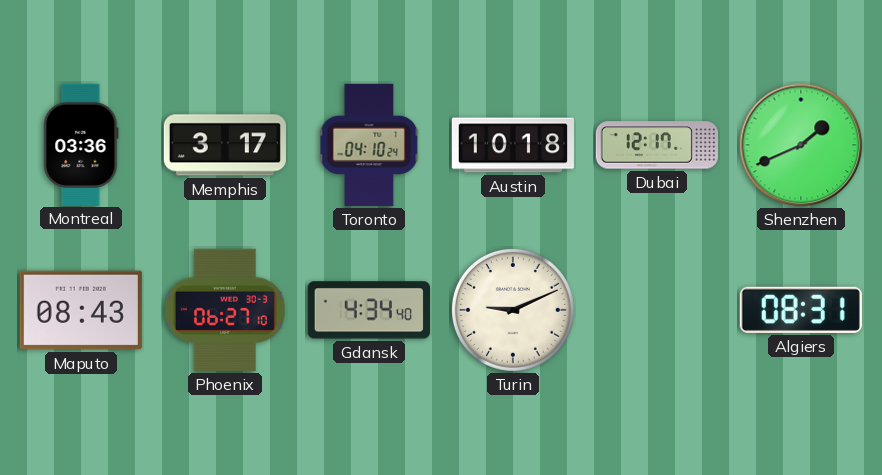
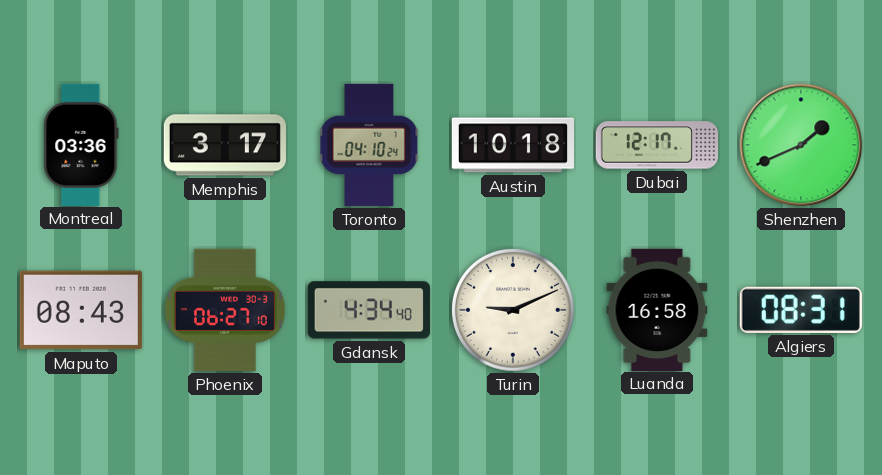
Luanda: none -> 16:58
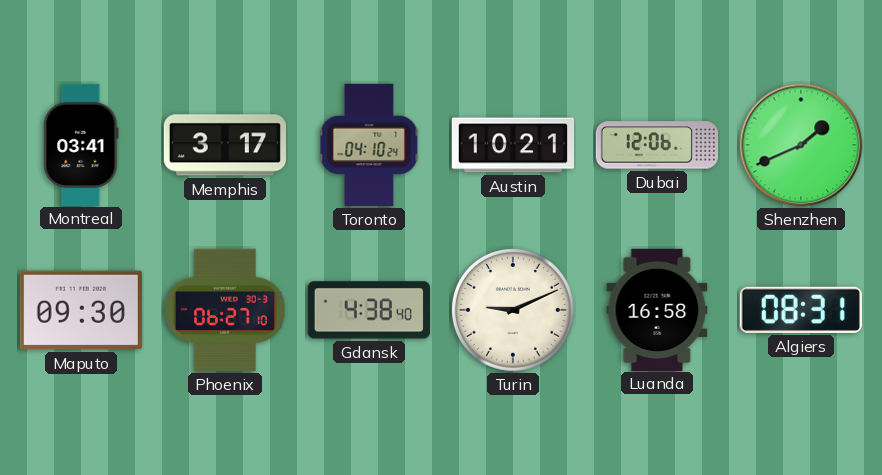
Montreal: 03:36 -> 03:41
Austin: 10:18 -> 10:21
Dubai: 12:17 -> 12:06
Maputo: 08:43 -> 09:30
Gdansk: 4:34 -> 4:38
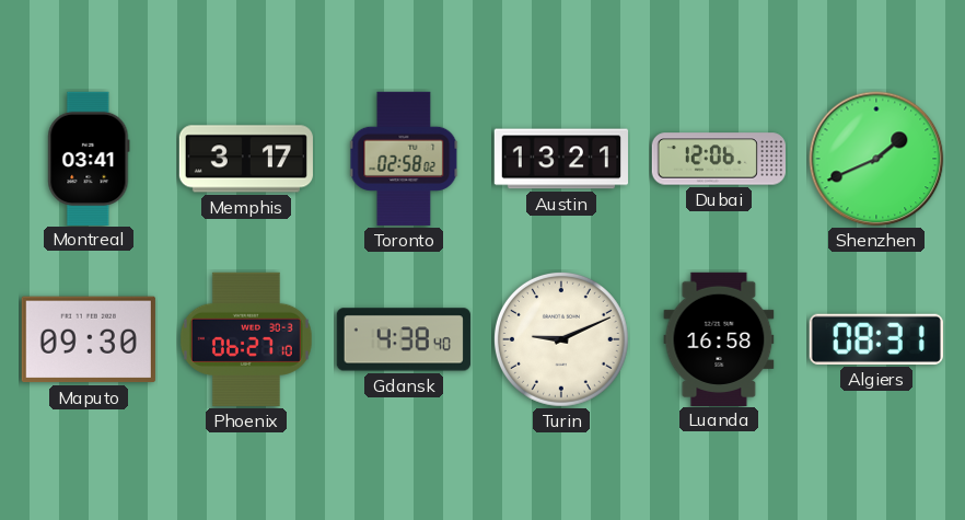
Toronto: 04:10 -> 02:58
Austin: 10:21 -> 13:21
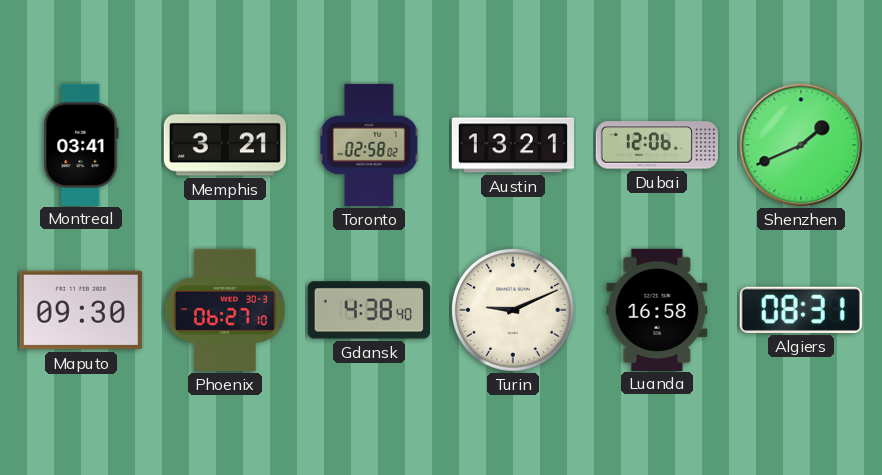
Memphis: 3:17 -> 3:21
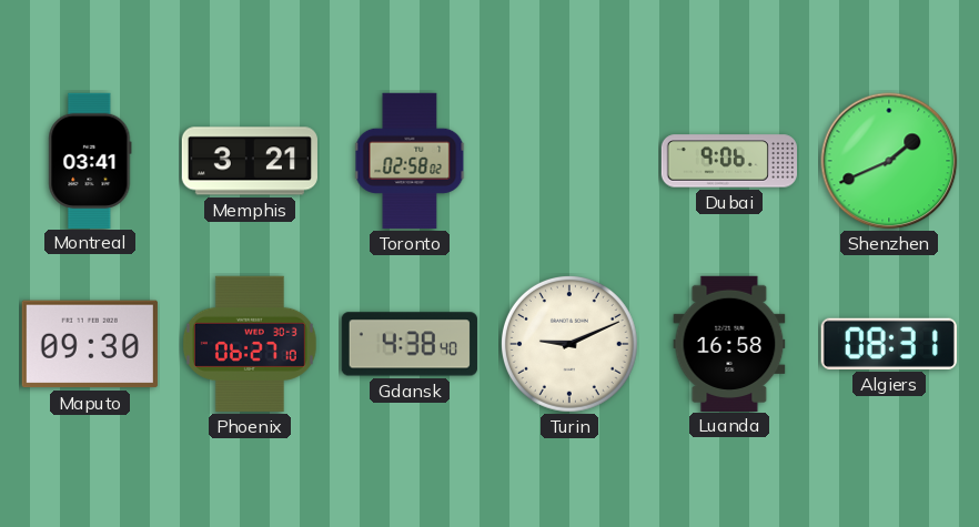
Austin: 13:21 -> none
Dubai: 12:06 -> 9:06
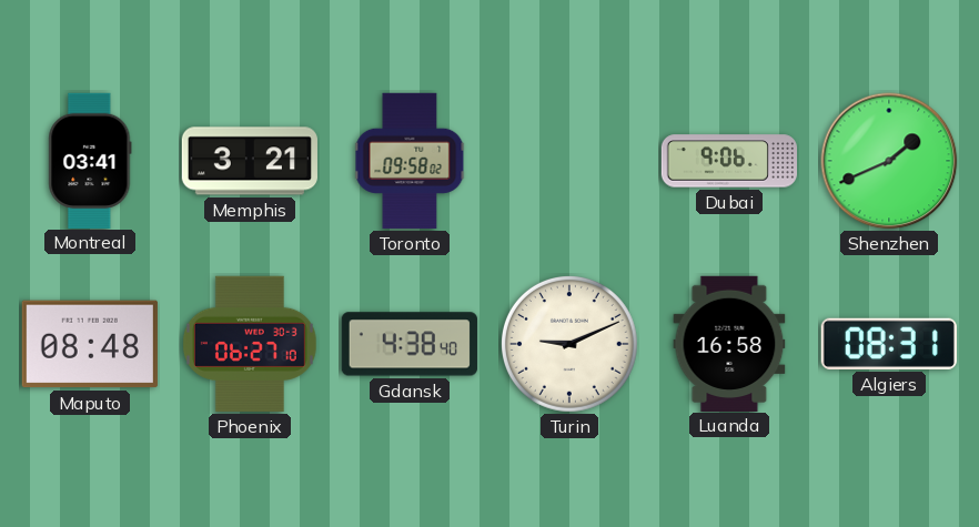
Toronto: 02:58 -> 09:58
Maputo: 09:30 -> 08:48
